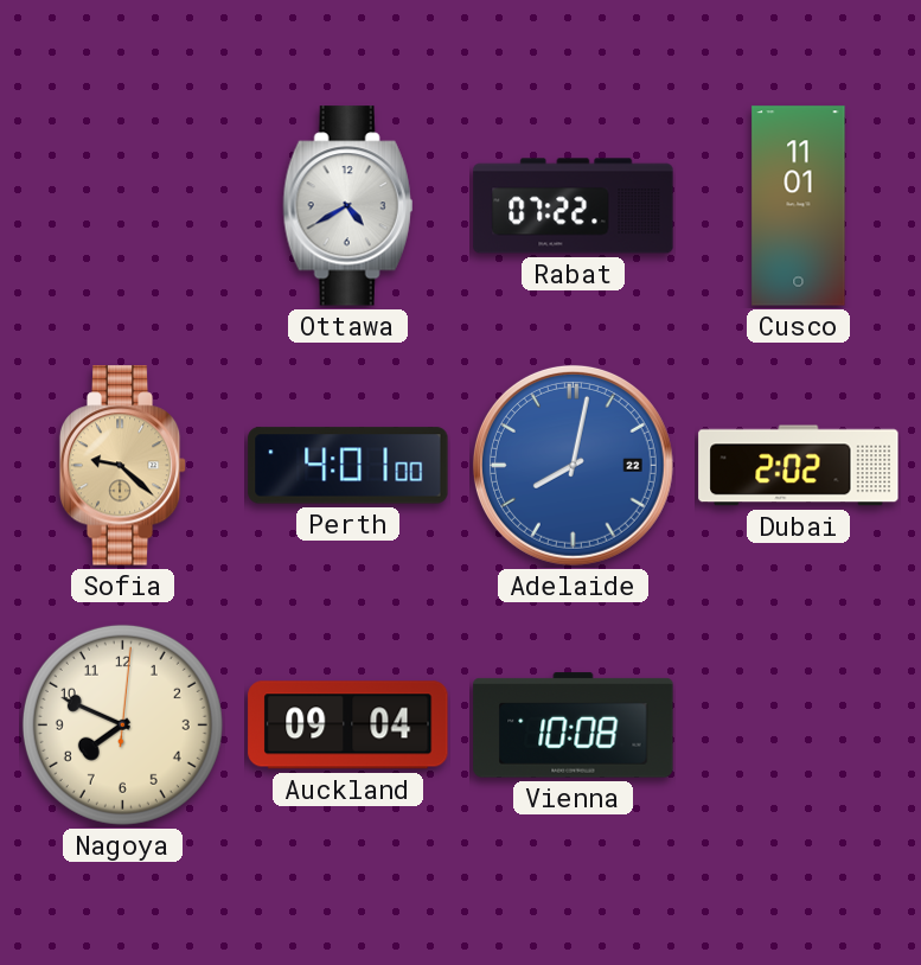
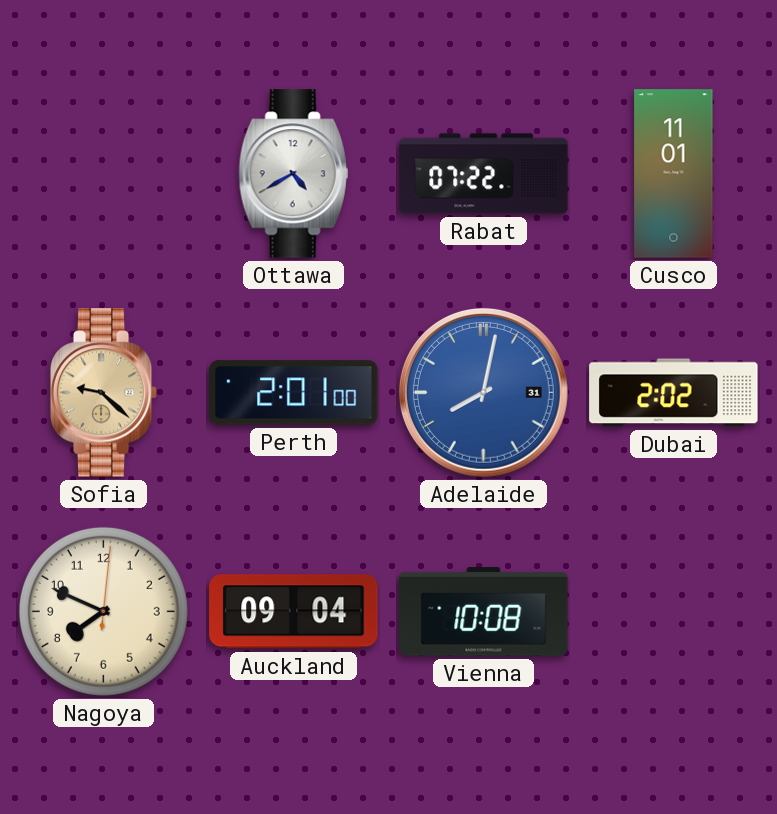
Perth: 4:01 -> 2:01
Adelaide date: 22 -> 31
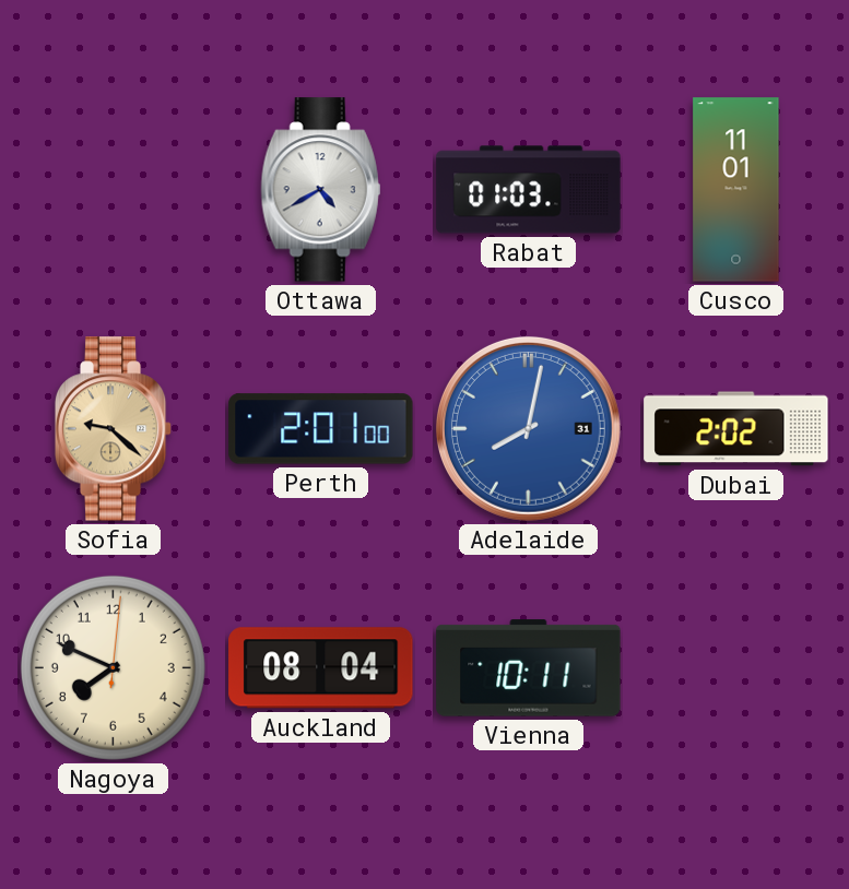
Rabat: 07:22 -> 01:03
Auckland: 09:04 -> 08:04
Vienna: 10:08 -> 10:11
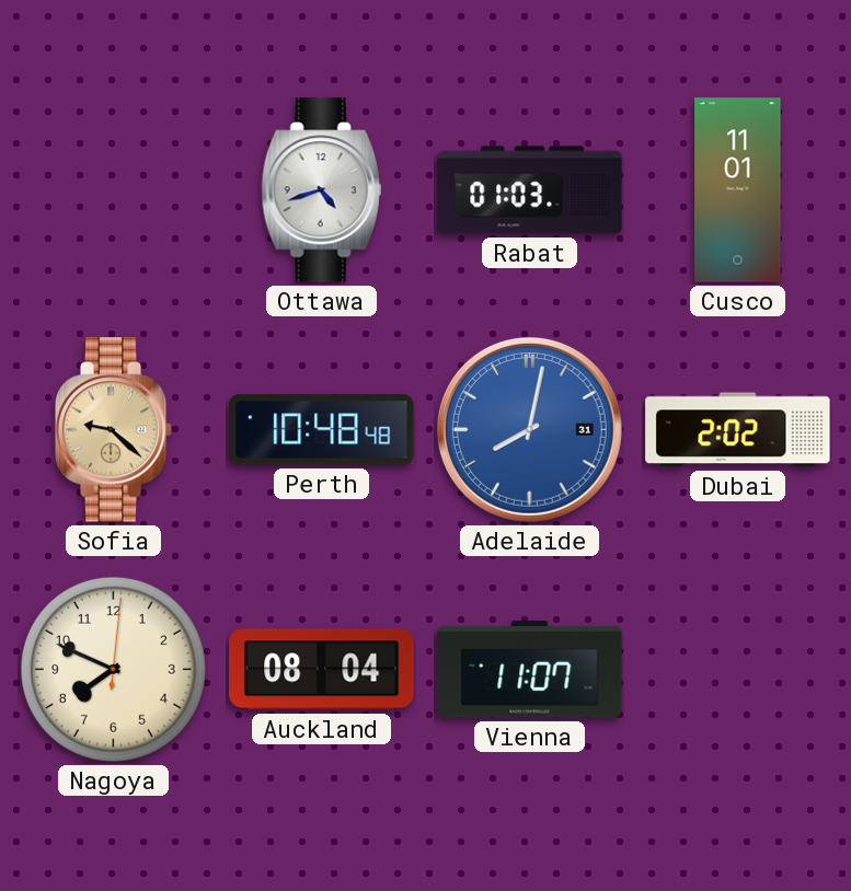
Ottawa: 4:40 -> 4:42
Perth: 2:01 -> 10:48
Vienna: 10:11 -> 11:07
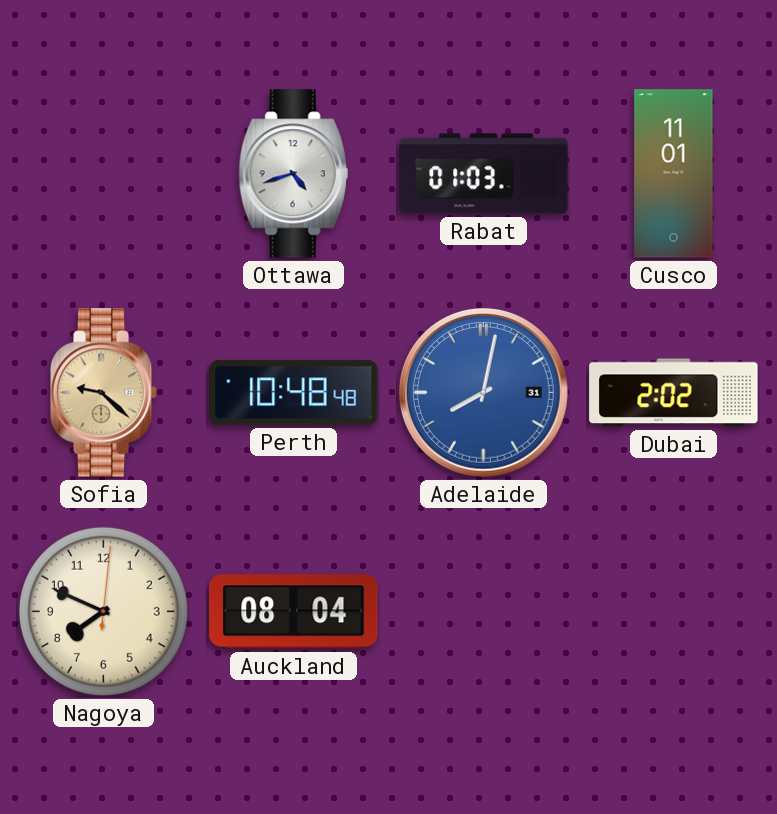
Vienna: 11:07 -> none
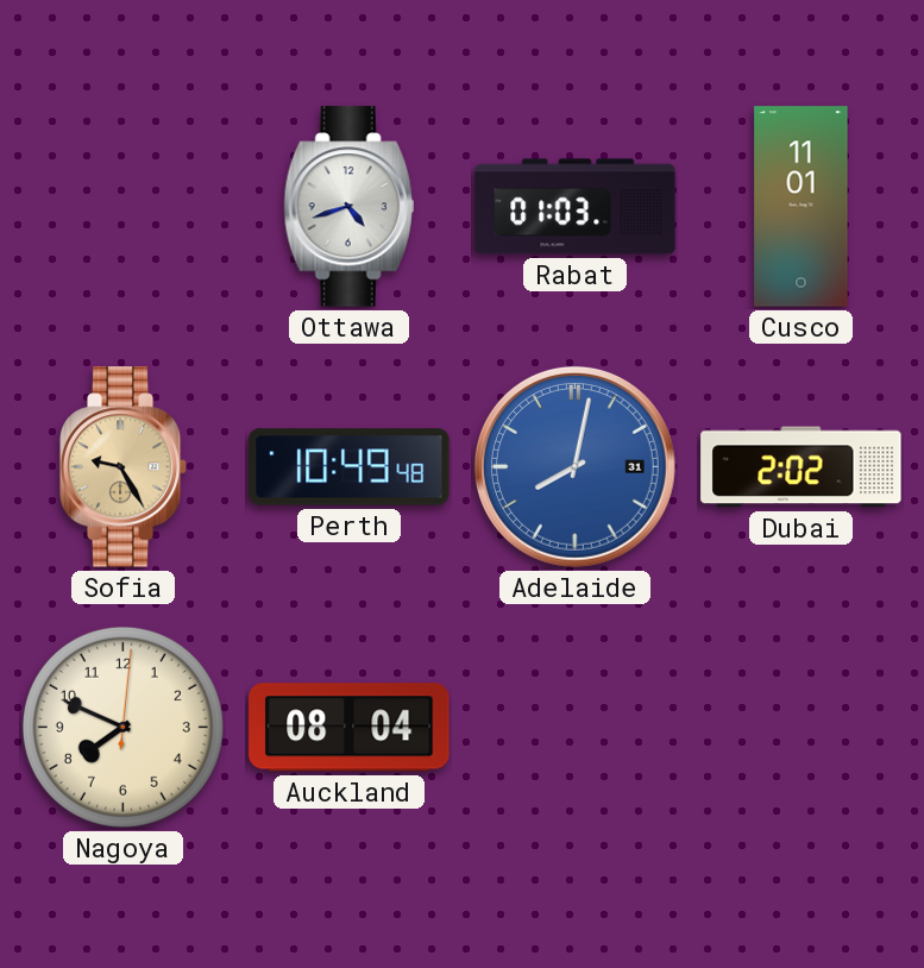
Sofia: 9:22 -> 9:25
Perth: 10:48 -> 10:49
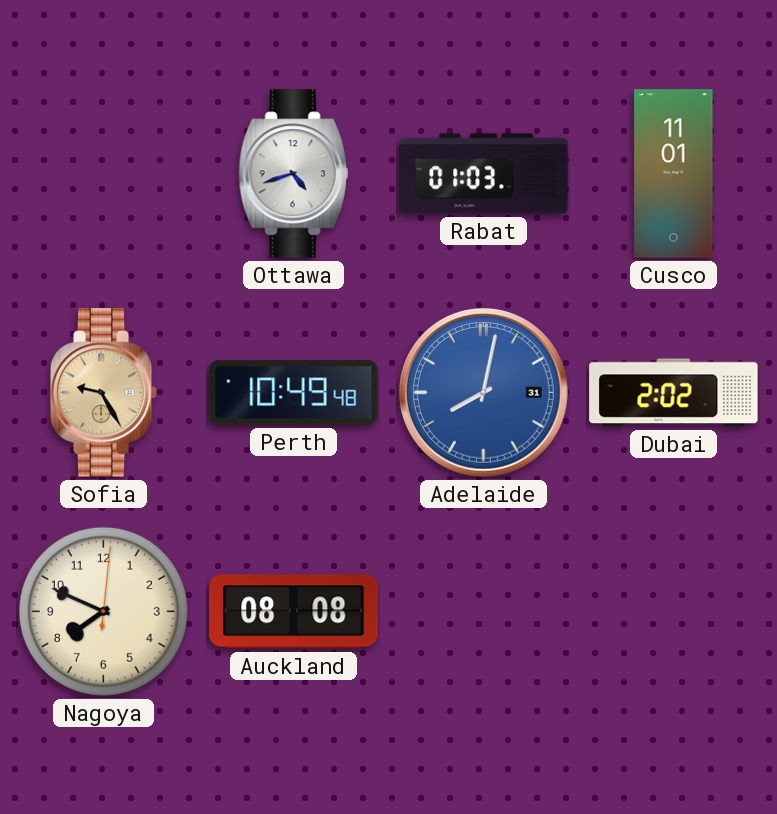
Auckland: 08:04 -> 08:08
